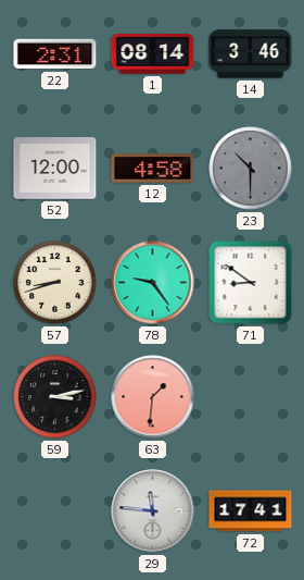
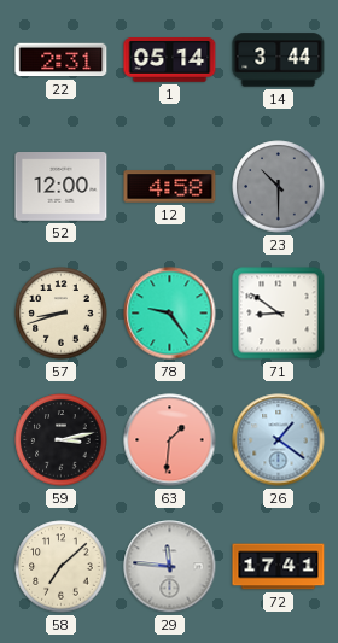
1: 08:14 -> 05:14
14: 3:46 -> 3:44
26: none -> 1:21
58: none -> 7:08
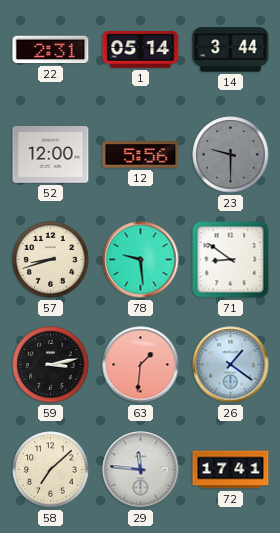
12: 4:58 -> 5:56
23: 10:30 -> 9:30
78: 9:24 -> 9:29
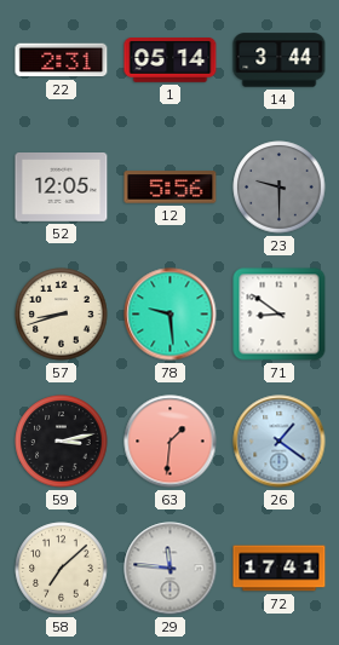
52: 12:00 -> 12:05
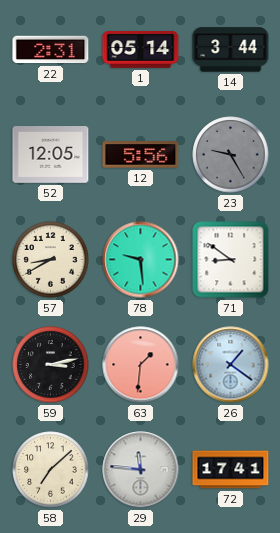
23: 9:30 -> 9:25
57: 8:42 -> 8:40
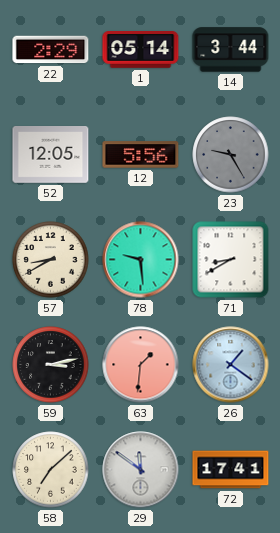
22: 2:31 -> 2:29
71: 8:51 -> 8:40
29: 11:46 -> 11:51
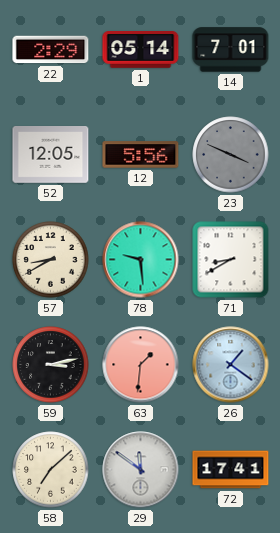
14: 3:44 -> 7:01
23: 9:25 -> 3:49
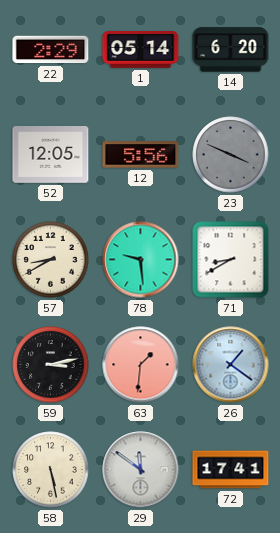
14: 7:01 -> 6:20
58: 7:08 -> 5:28
